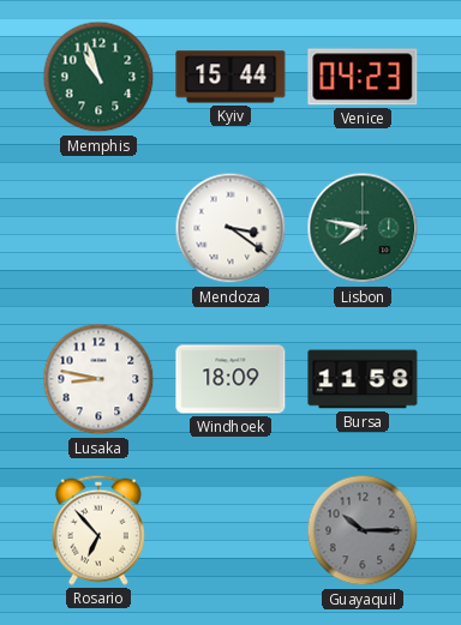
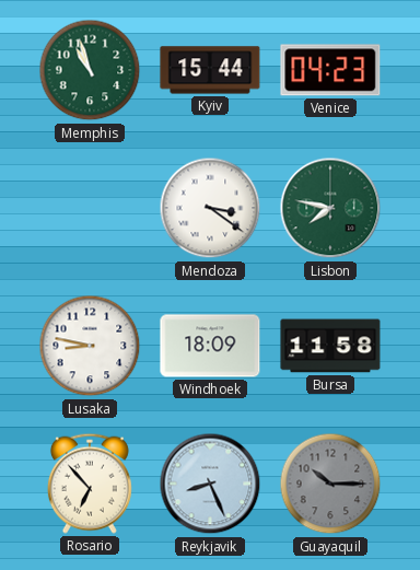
Reykjavik: none -> 8:26
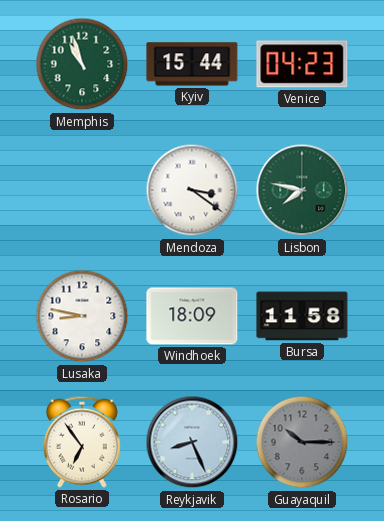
Rosario: 6:53 -> 6:54
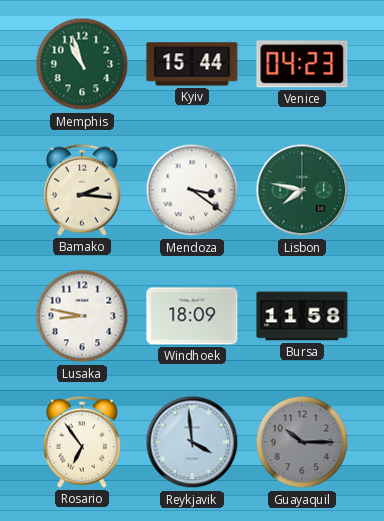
Bamako: none -> 2:16
Reykjavik: 8:26 -> 3:59
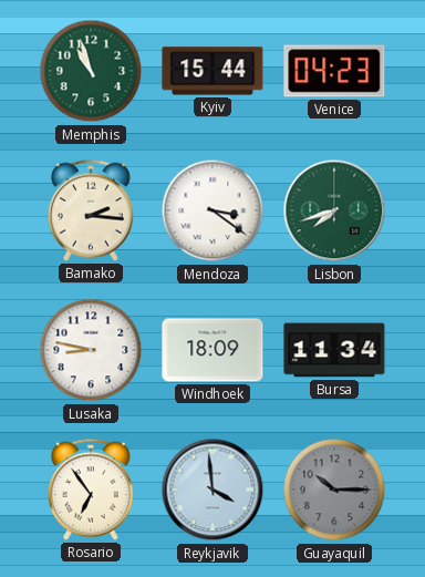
Lisbon: 7:47 -> 7:42
Bursa: 11:58 -> 11:34
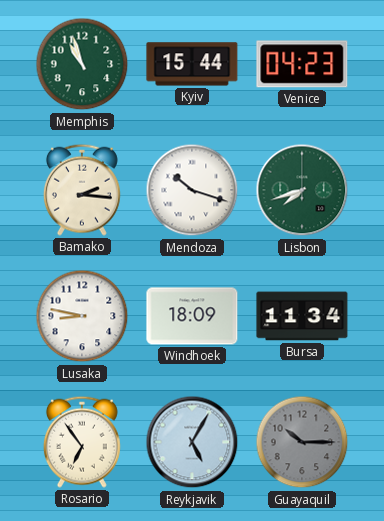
Mendoza: 3:21 -> 10:18
Reykjavik: 3:59 -> 5:05
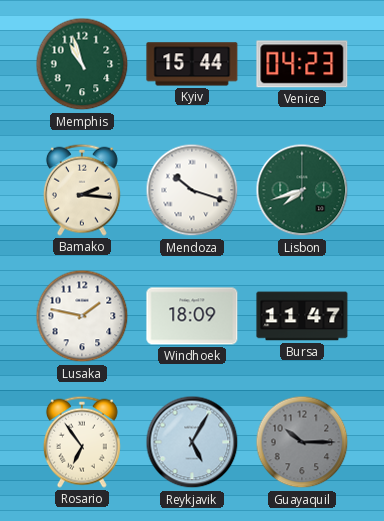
Lusaka: 8:47 -> 1:47
Bursa: 11:34 -> 11:47
